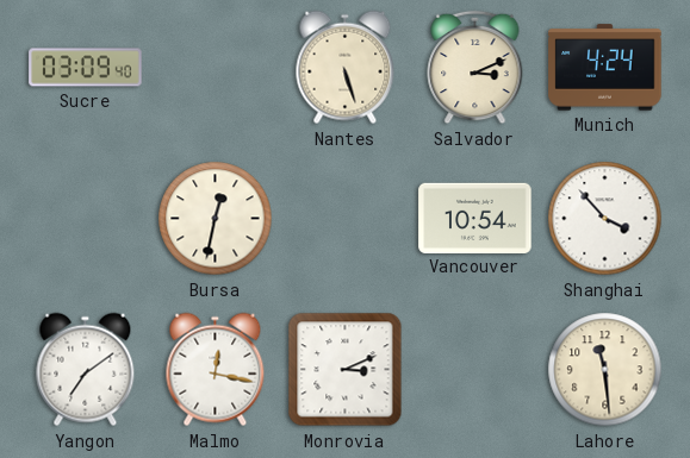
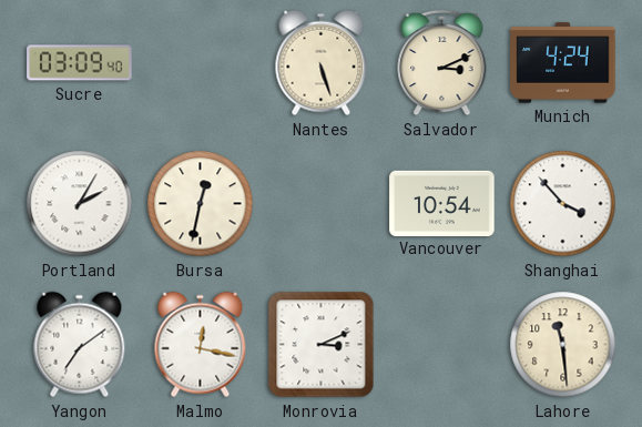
Portland: none -> 2:05
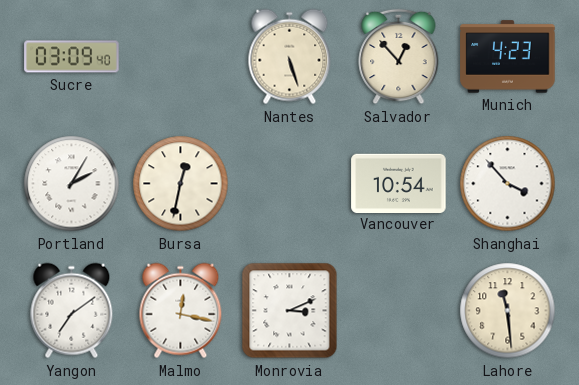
Salvador: 3:11 -> 12:53
Munich: 4:24 -> 4:23
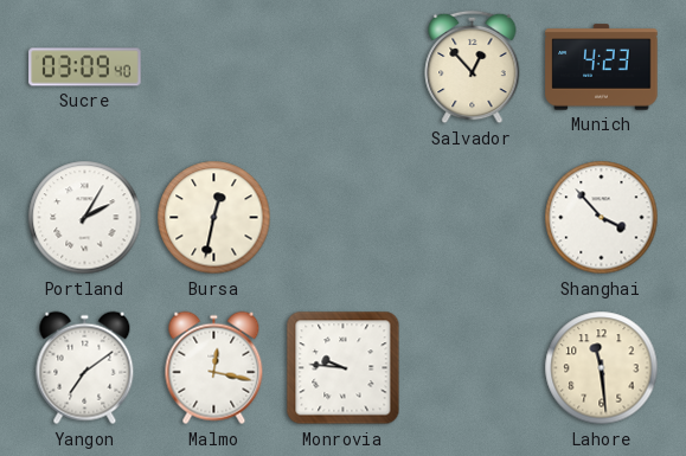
Nantes: 5:27 -> none
Vancouver: 10:54 -> none
Monrovia: 3:11 -> 9:46
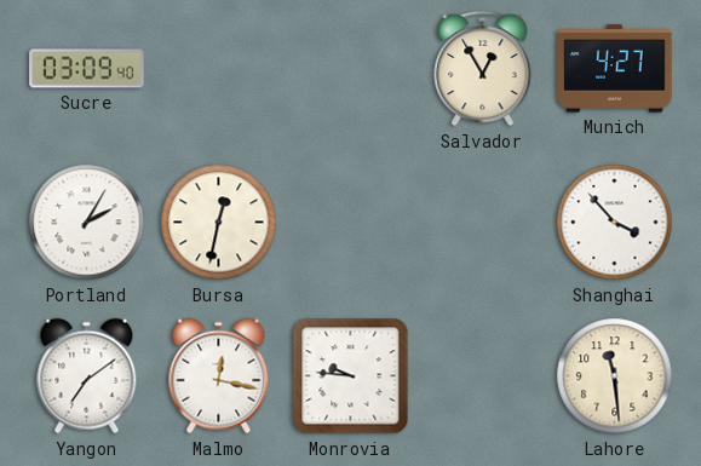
Salvador: 12:53 -> 12:55
Munich: 4:23 -> 4:27
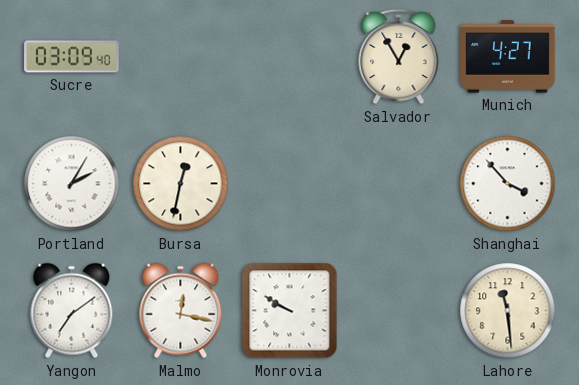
Monrovia: 9:46 -> 9:50
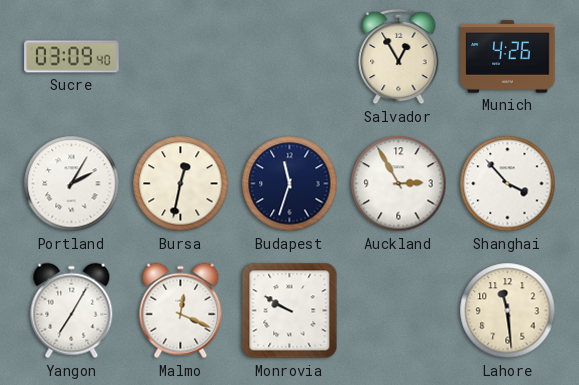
Munich: 4:27 -> 4:26
Budapest: none -> 11:33
Auckland: none -> 2:55
Yangon: 7:09 -> 7:05
Malmo: 12:17 -> 12:19
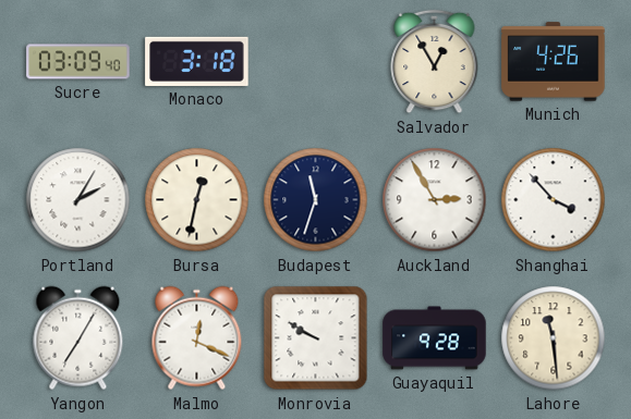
Monaco: none -> 3:18
Guayaquil: none -> 9:28
